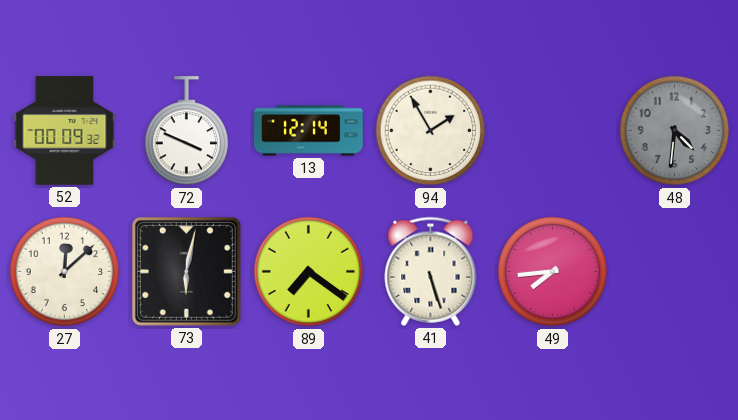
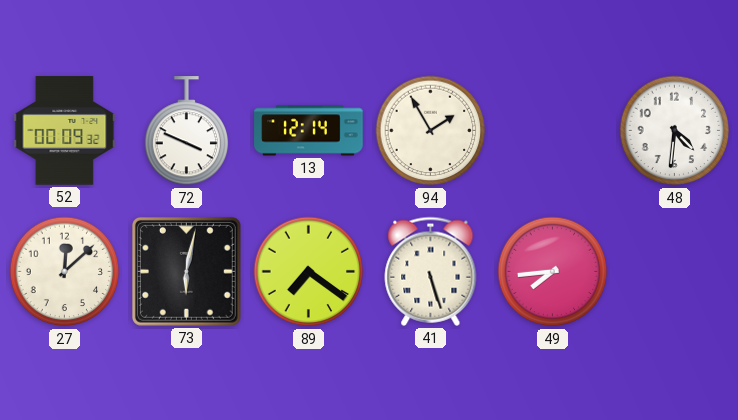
48 dial: grey -> white
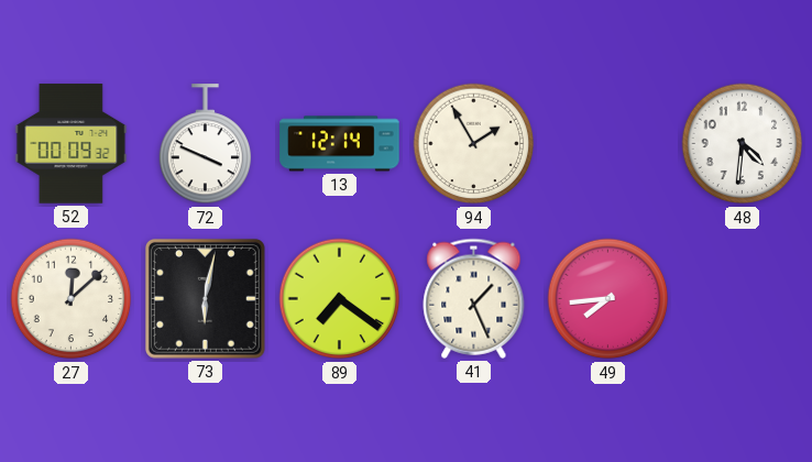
41: 5:27 -> 1:26
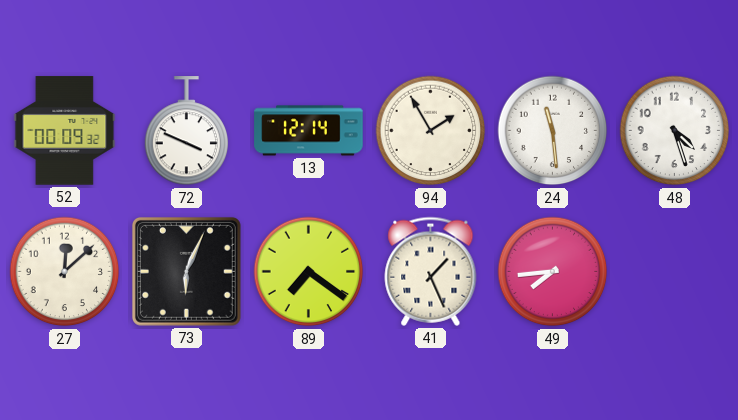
24: none -> 11:29
48: 4:31 -> 4:27
73: 6:02 -> 6:04
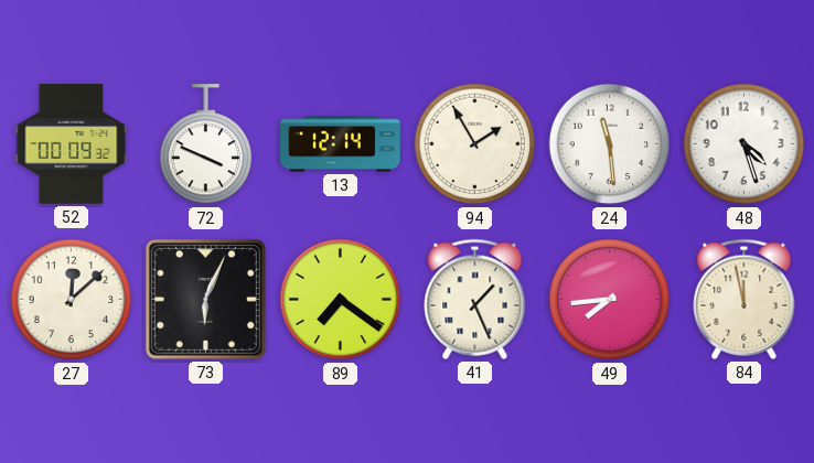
84: none -> 11:58
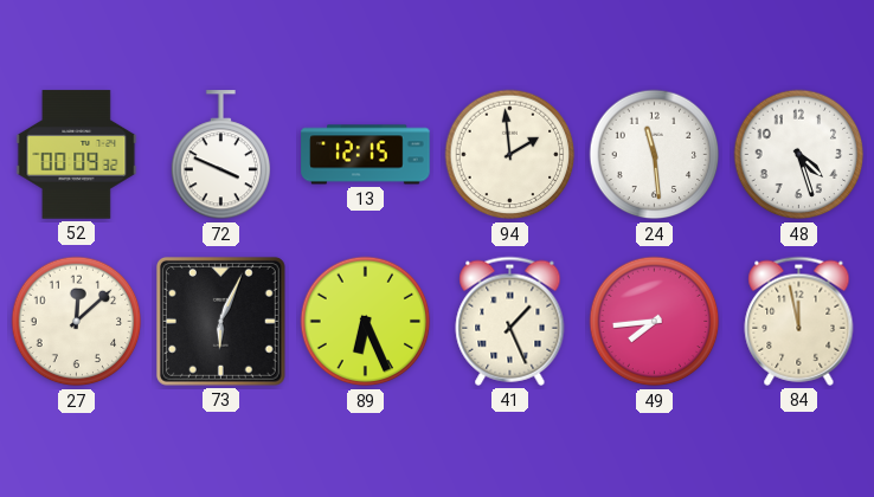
13: 12:14 -> 12:15
94: 1:55 -> 1:59
89: 7:21 -> 6:26
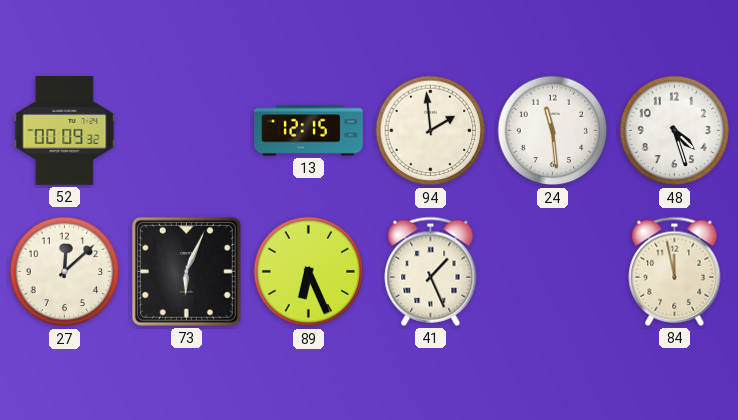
72: 3:49 -> none
49: 7:44 -> none
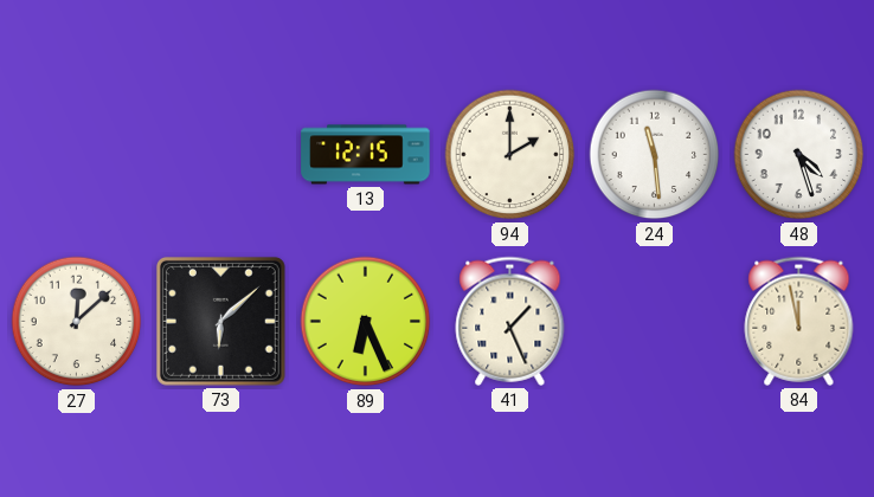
52: 00:09 -> none
94: 1:59 -> 2:00
73: 6:04 -> 6:08
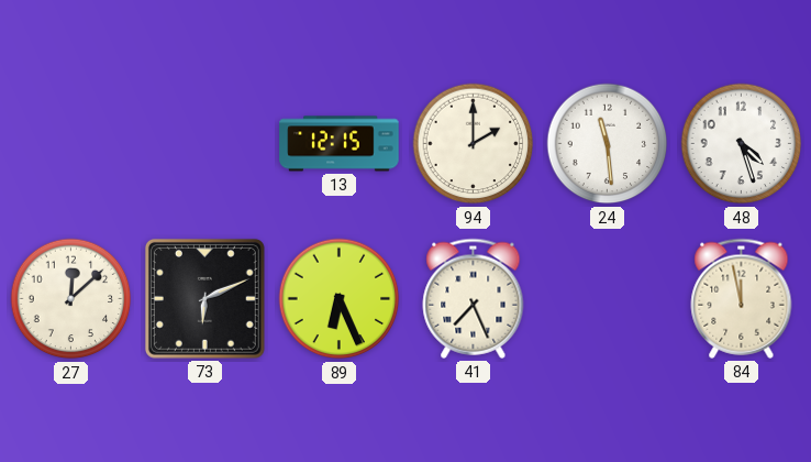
73: 6:08 -> 6:11
41: 1:26 -> 7:26
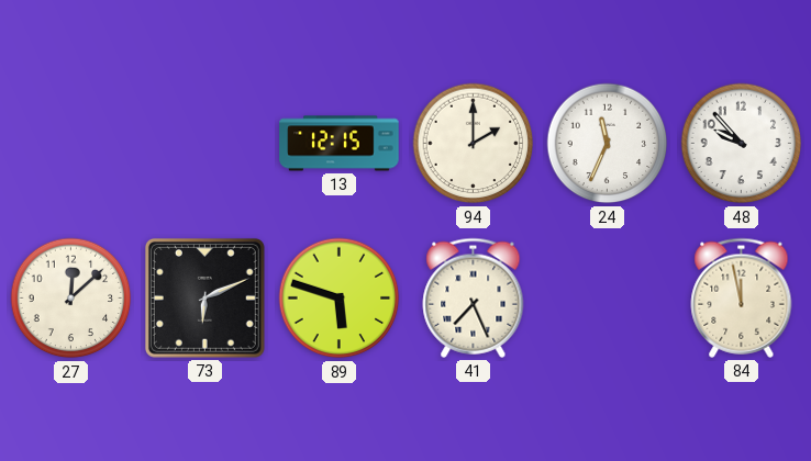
24: 11:29 -> 11:34
48: 4:27 -> 9:53
89: 6:26 -> 5:48
